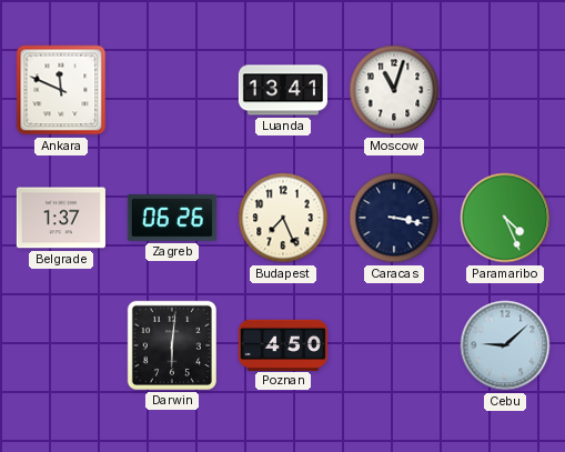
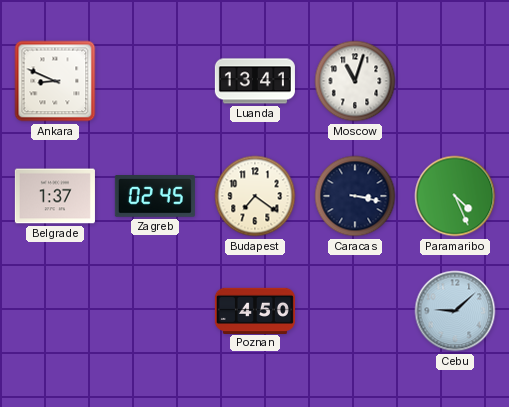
Ankara: 11:49 -> 8:49
Zagreb: 06:26 -> 02:45
Budapest: 7:26 -> 7:21
Darwin: 6:01 -> none
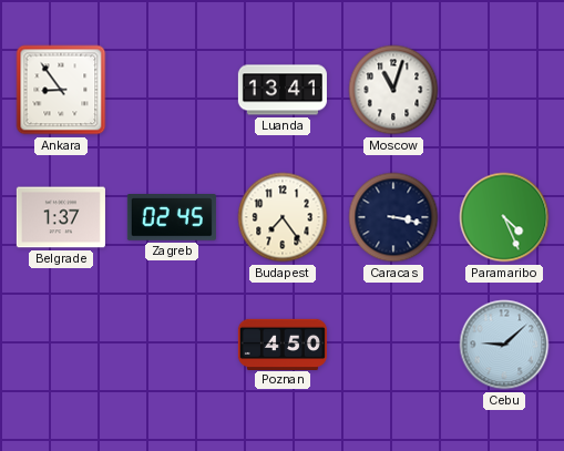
Ankara: 8:49 -> 8:54
Budapest: 7:21 -> 7:24
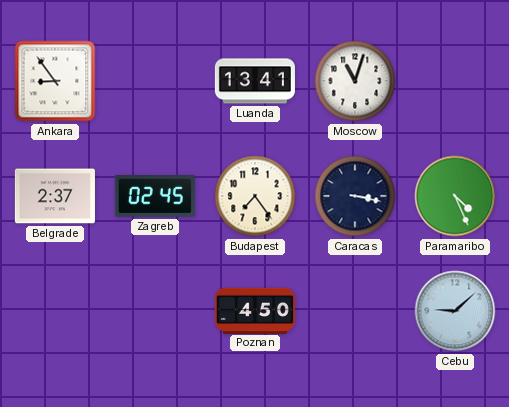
Belgrade: 1:37 -> 2:37
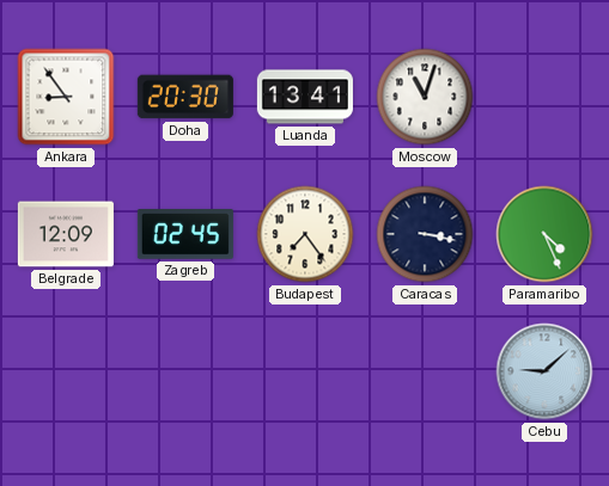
Doha: none -> 20:30
Belgrade: 2:37 -> 12:09
Poznan: 4:50 -> none
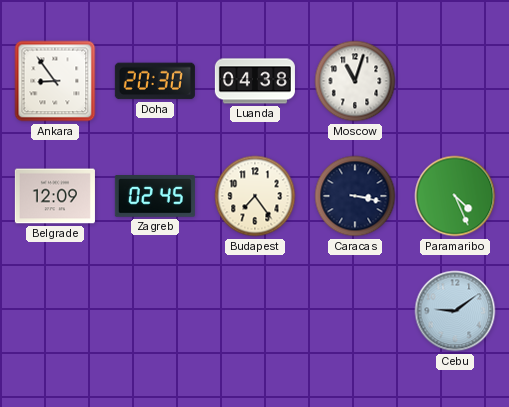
Luanda: 13:41 -> 04:38
Cebu: 9:08 -> 9:09
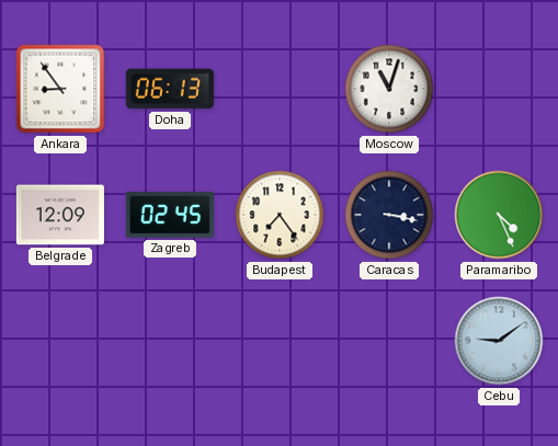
Doha: 20:30 -> 06:13
Luanda: 04:38 -> none
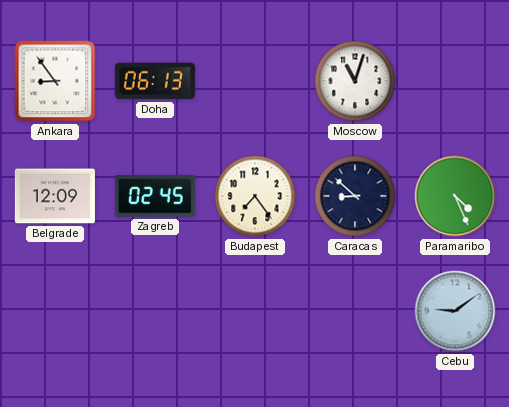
Caracas: 3:17 -> 8:52
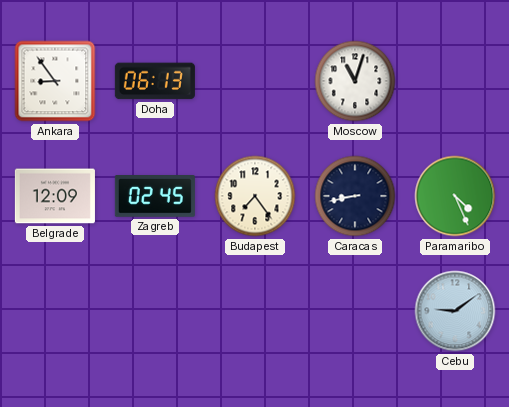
Caracas: 8:52 -> 8:43
